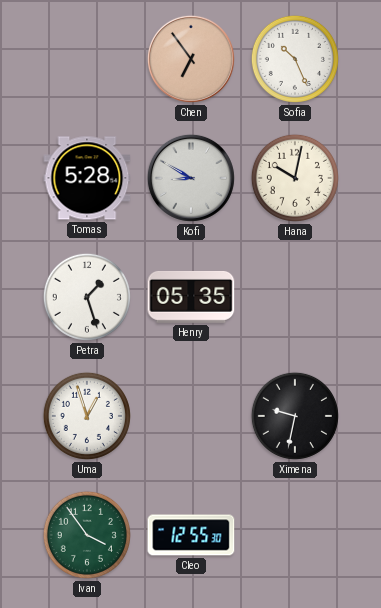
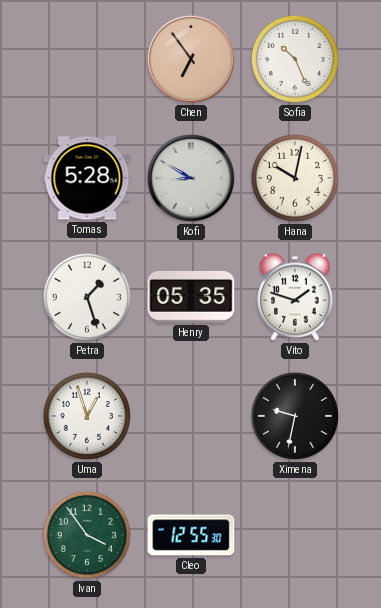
Vito: none -> 1:48
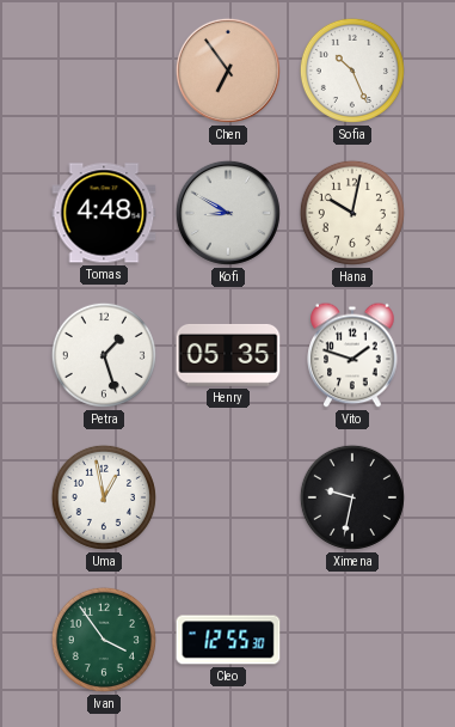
Tomas: 5:28 -> 4:48
Uma: 12:57 -> 12:58
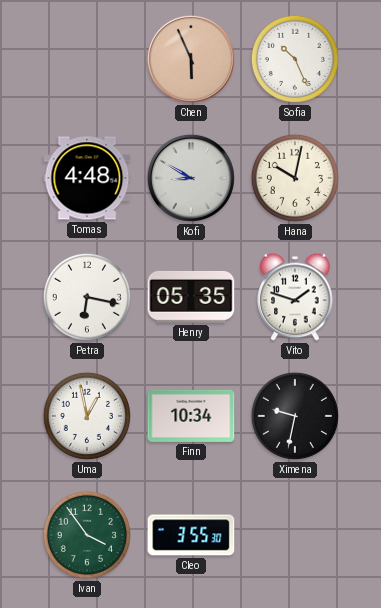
Chen: 6:54 -> 5:56
Petra: 1:27 -> 6:17
Finn: none -> 10:34
Cleo: 12:55 -> 3:55
